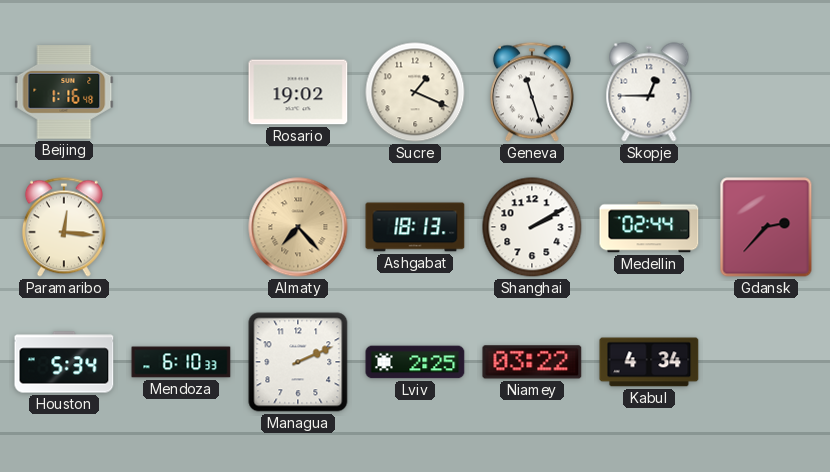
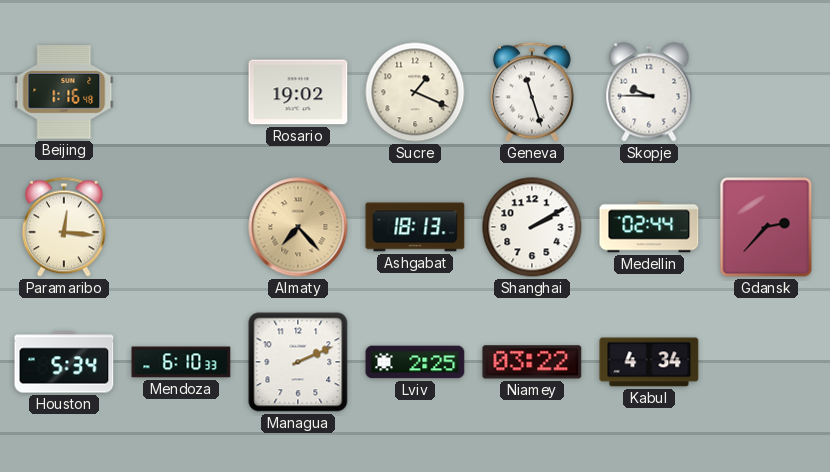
Skopje: 12:45 -> 9:45
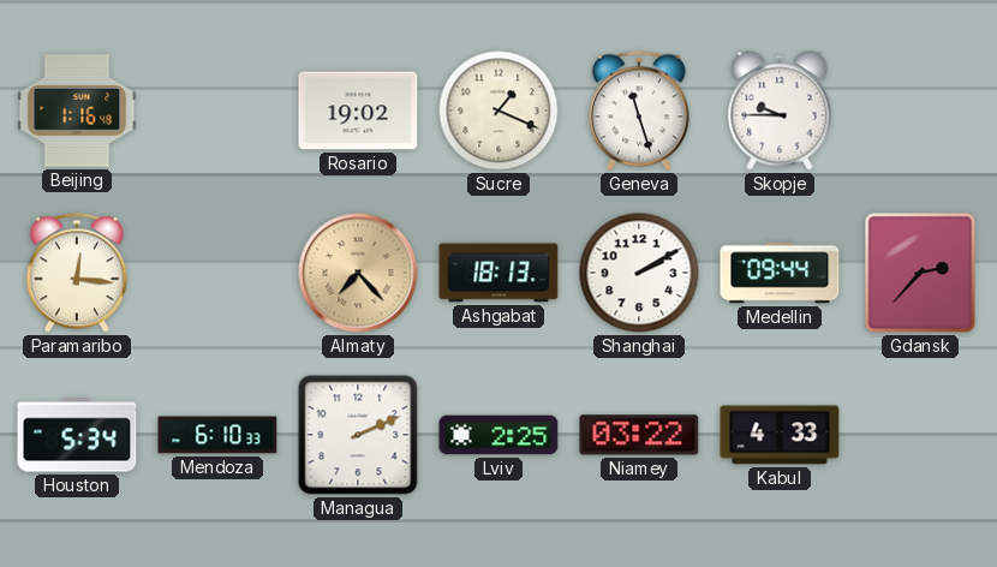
Medellin: 02:44 -> 09:44
Kabul: 4:34 -> 4:33
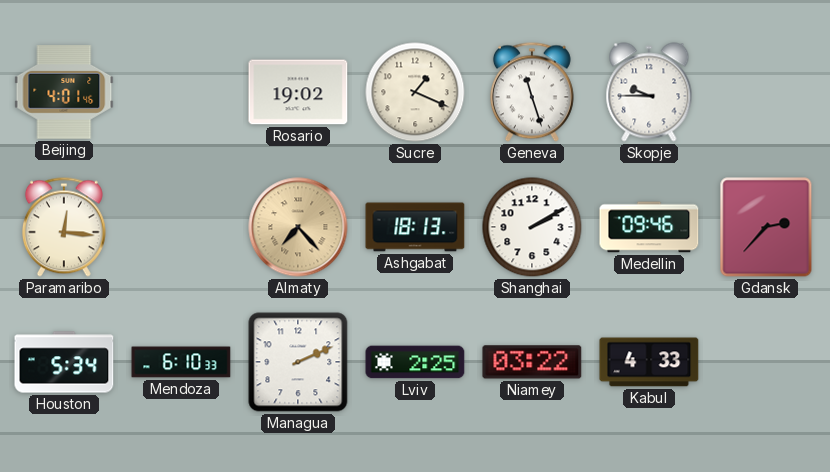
Beijing: 1:16 -> 4:01
Medellin: 09:44 -> 09:46
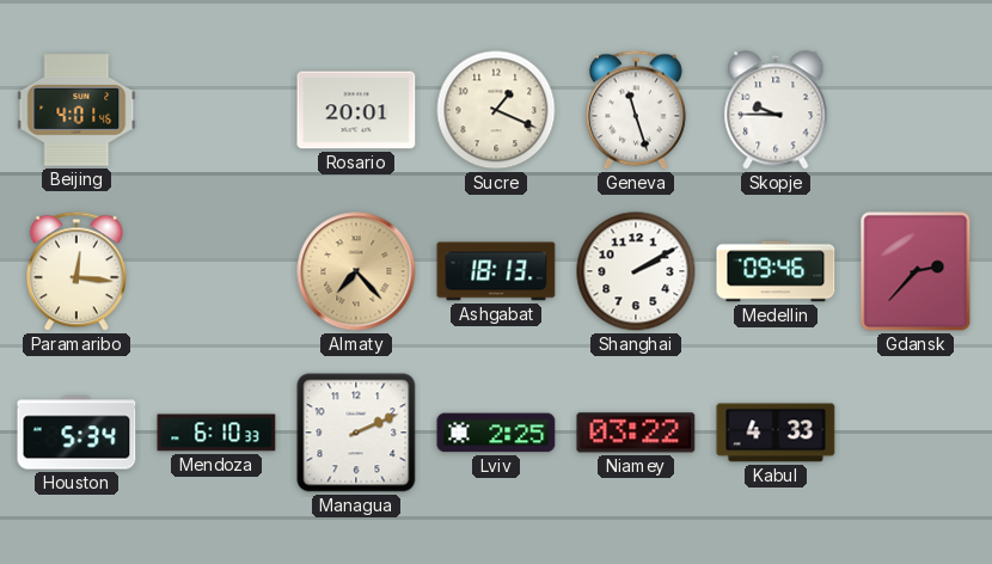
Rosario: 19:02 -> 20:01
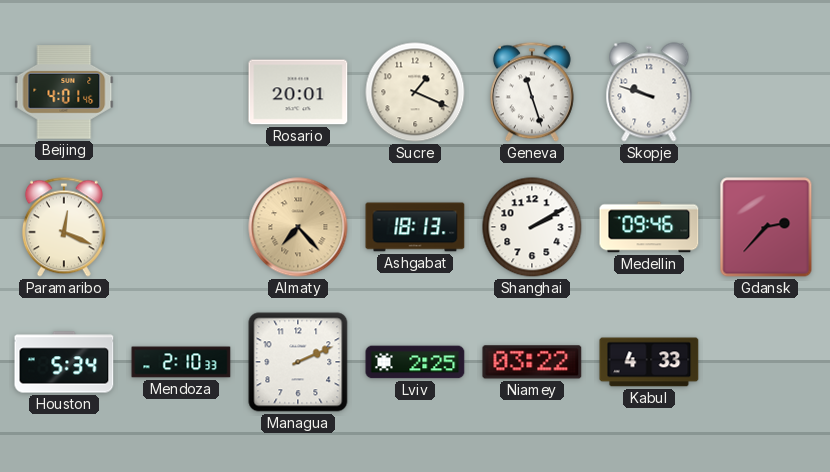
Skopje: 9:45 -> 9:48
Paramaribo: 12:16 -> 12:19
Mendoza: 6:10 -> 2:10
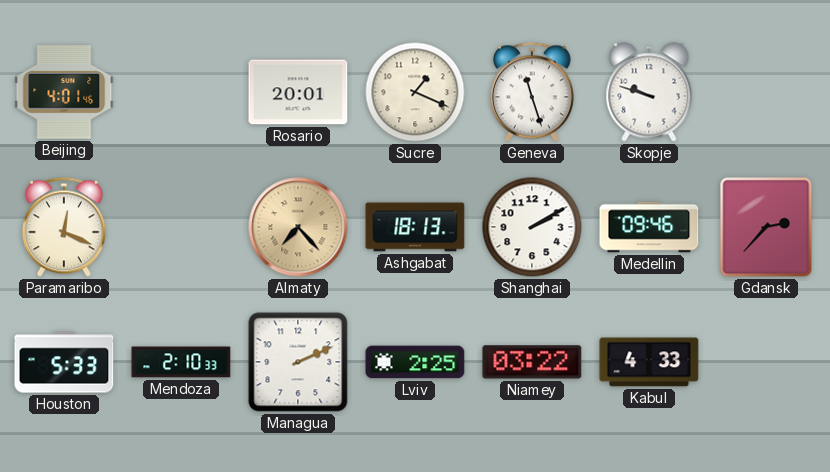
Houston: 5:34 -> 5:33
